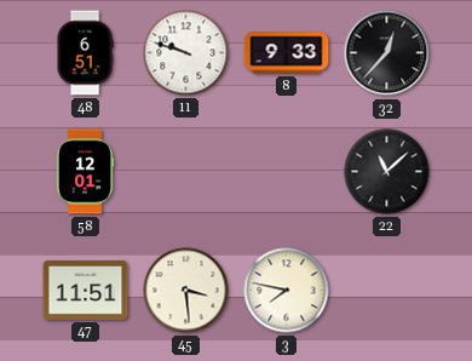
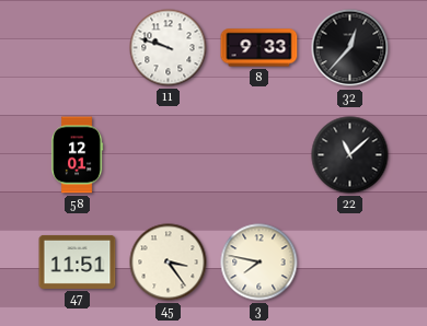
48: 6:51 -> none
45: 3:29 -> 3:24
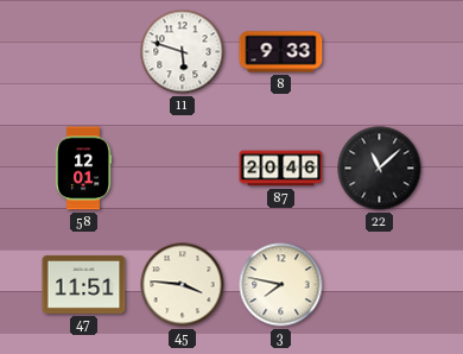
11: 9:48 -> 5:48
32: 12:37 -> none
87: none -> 20:46
45: 3:24 -> 3:46
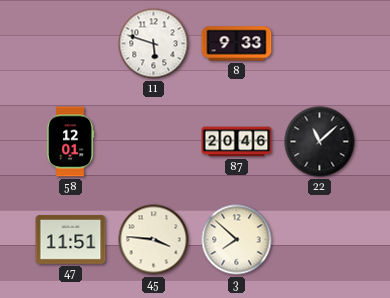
3: 7:47 -> 7:52
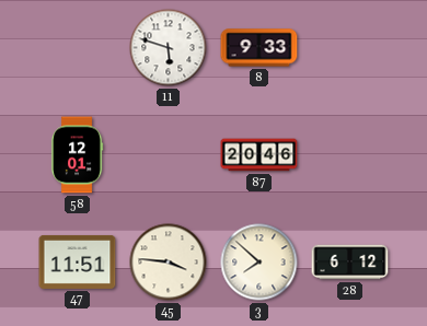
22: 11:08 -> none
28: none -> 6:12
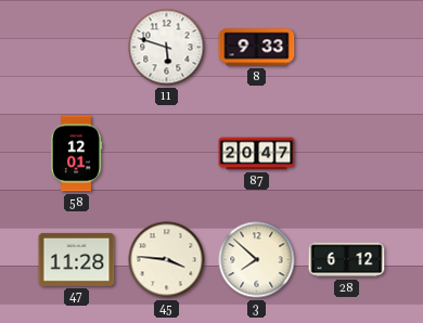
87: 20:46 -> 20:47
47: 11:51 -> 11:28
